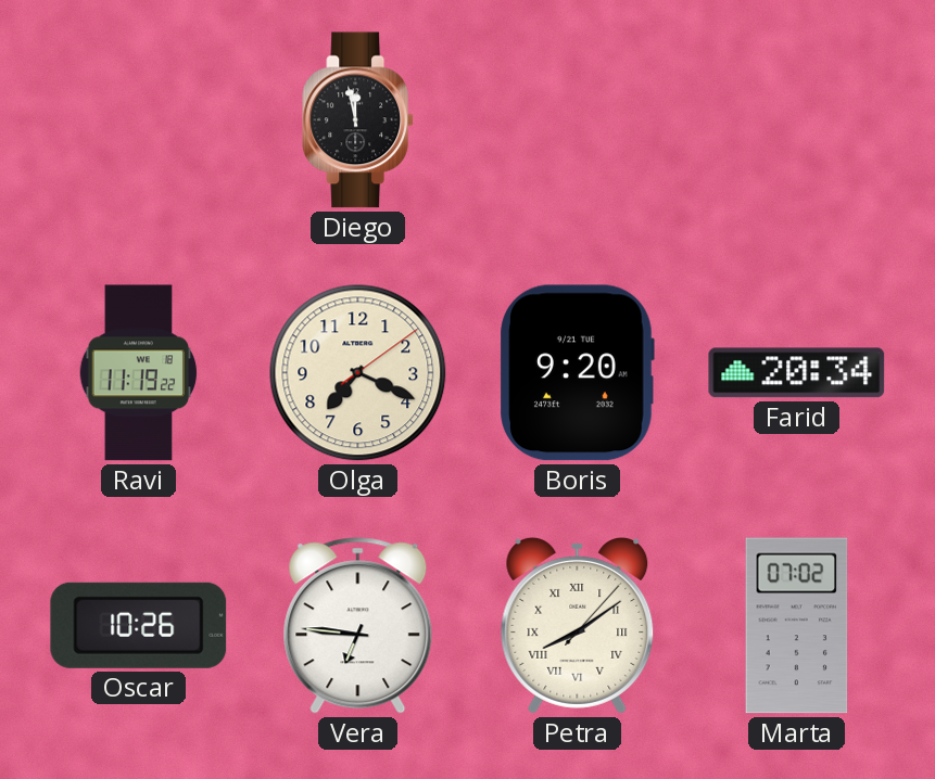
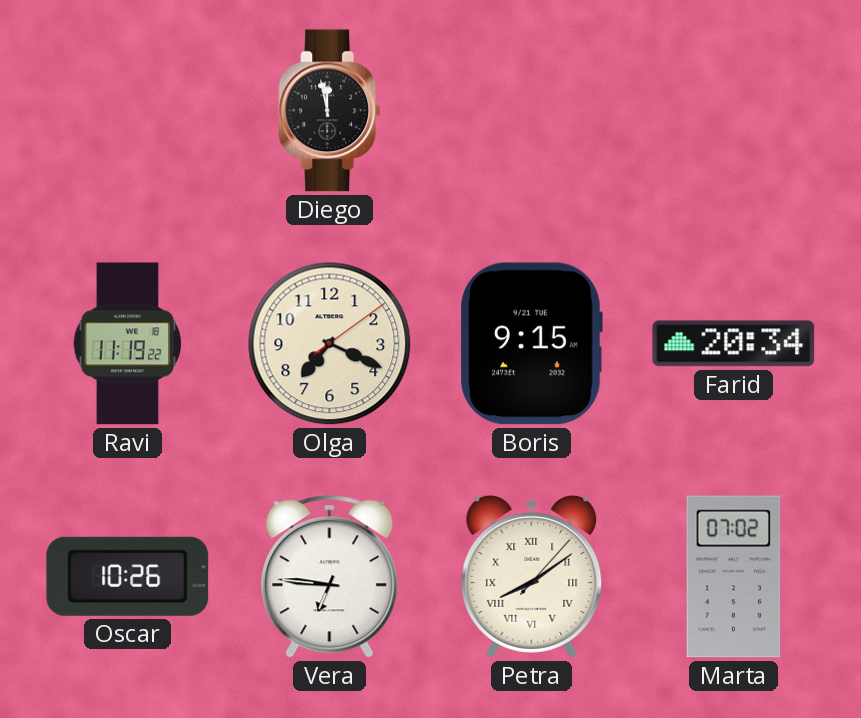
Boris: 9:20 -> 9:15
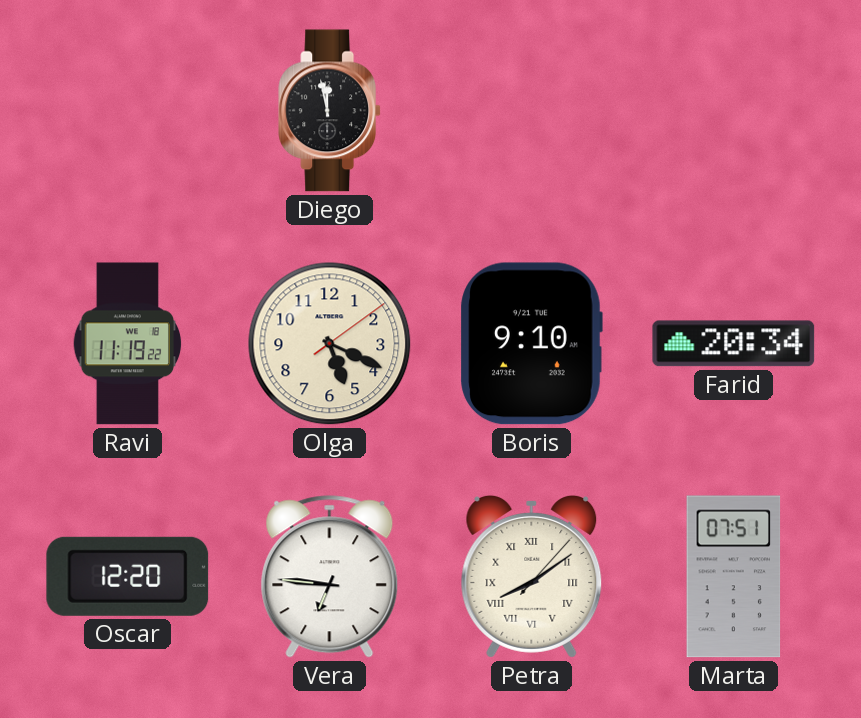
Olga: 7:19 -> 5:19
Boris: 9:15 -> 9:10
Oscar: 10:26 -> 12:20
Marta: 07:02 -> 07:51
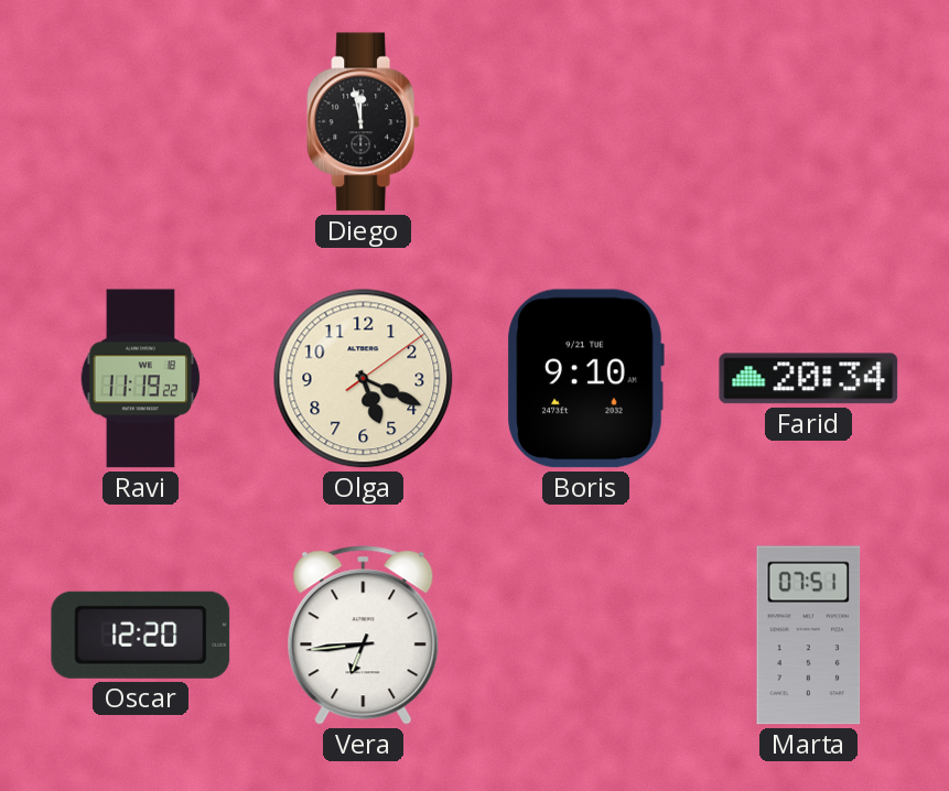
Vera: 6:46 -> 6:44
Petra: 8:09 -> none
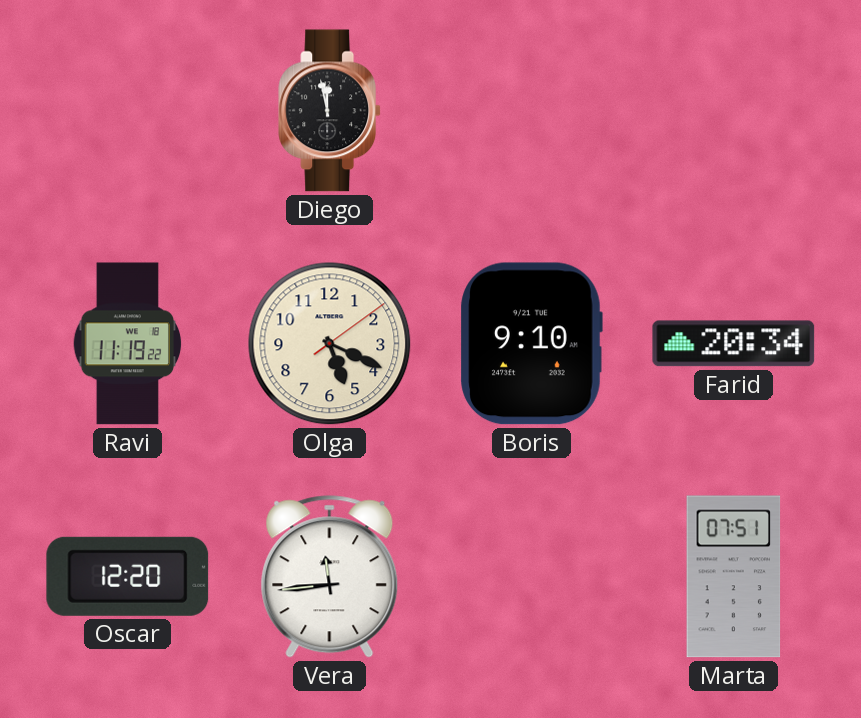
Vera: 6:44 -> 11:44
